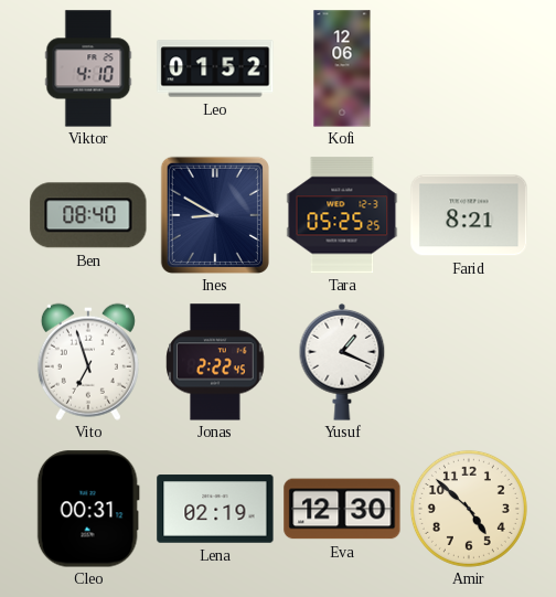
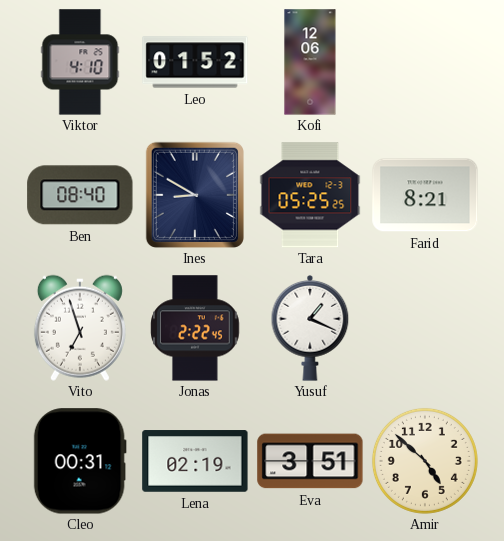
Eva: 12:30 -> 3:51
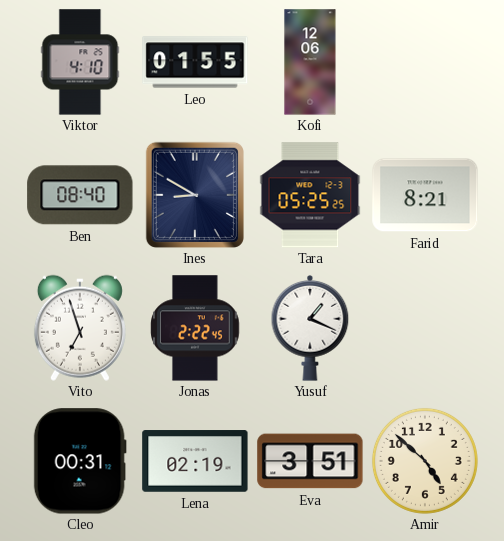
Leo: 01:52 -> 01:55
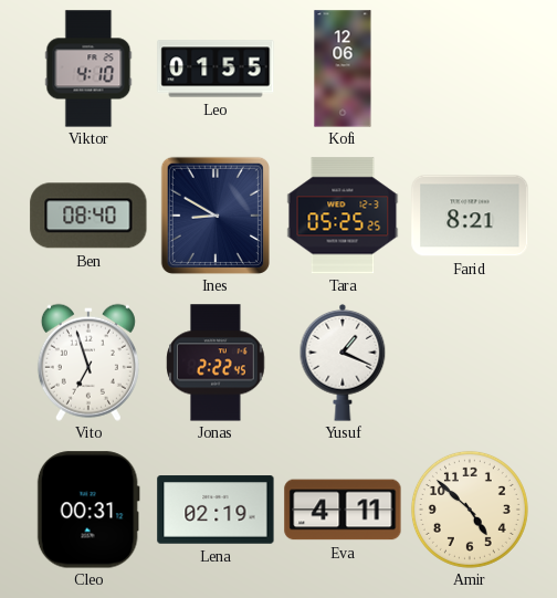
Eva: 3:51 -> 4:11
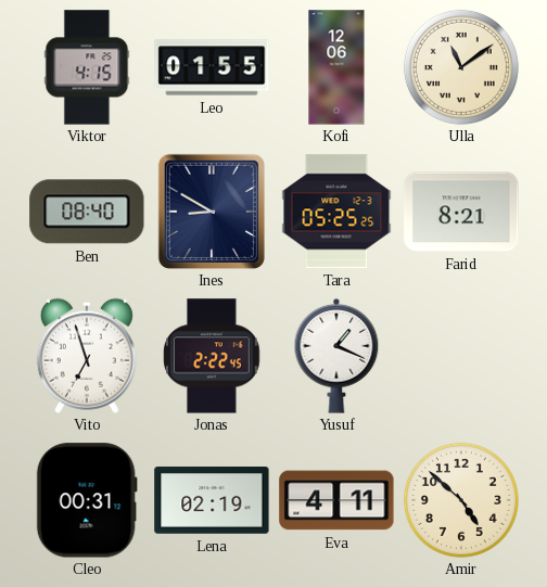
Viktor: 4:10 -> 4:15
Ulla: none -> 11:09
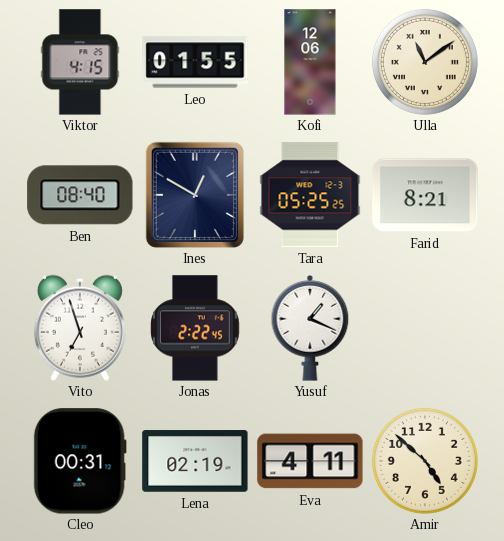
Ines: 8:50 -> 12:50
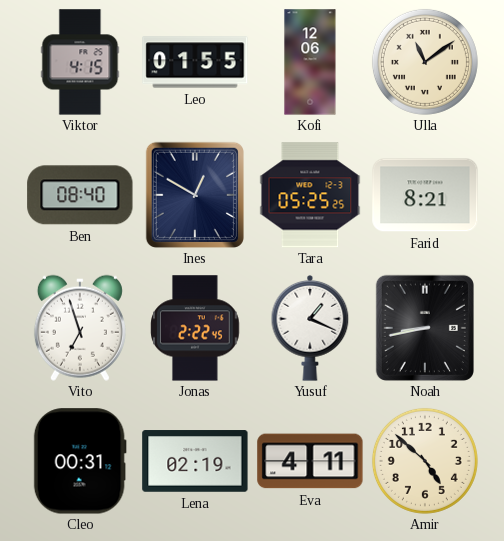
Noah: none -> 8:43
